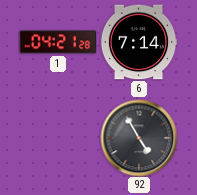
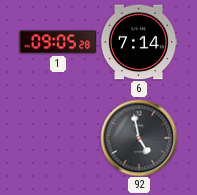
1: 04:21 -> 09:05
92: 4:55 -> 4:58
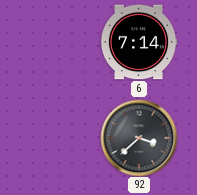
1: 09:05 -> none
92: 4:58 -> 3:38
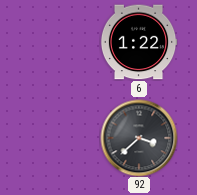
6: 7:14 -> 1:22
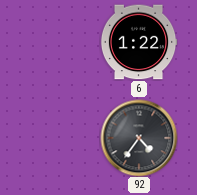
92: 3:38 -> 4:36
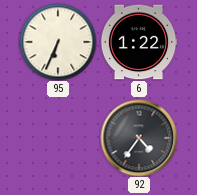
95: none -> 6:34
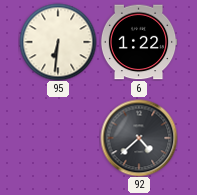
95: 6:34 -> 6:31
92: 4:36 -> 4:38
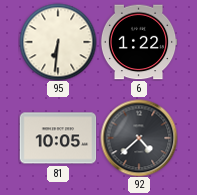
81: none -> 10:05
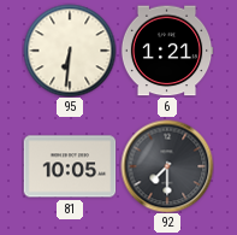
6: 1:22 -> 1:21
92: 4:38 -> 7:30
